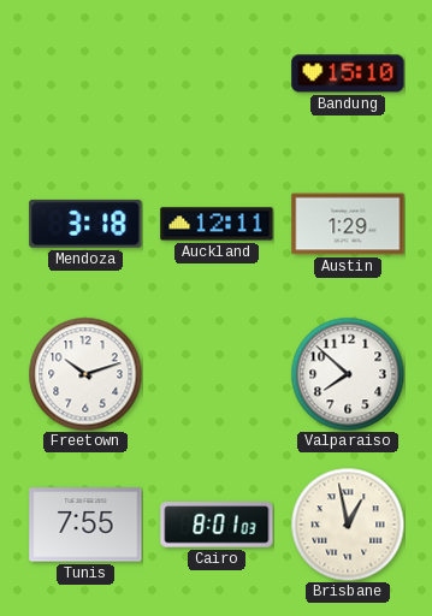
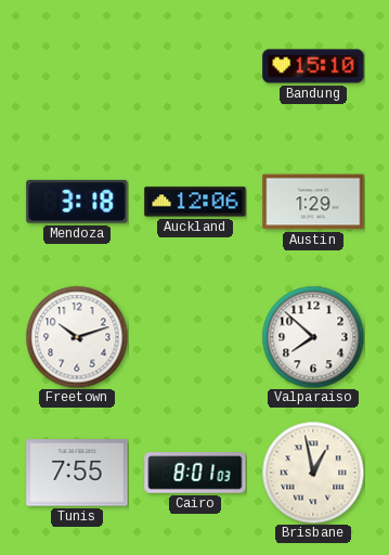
Auckland: 12:11 -> 12:06
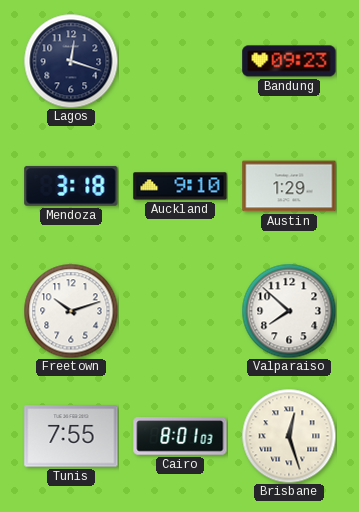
Lagos: none -> 12:18
Bandung: 15:10 -> 09:23
Auckland: 12:06 -> 9:10
Brisbane: 12:58 -> 12:27
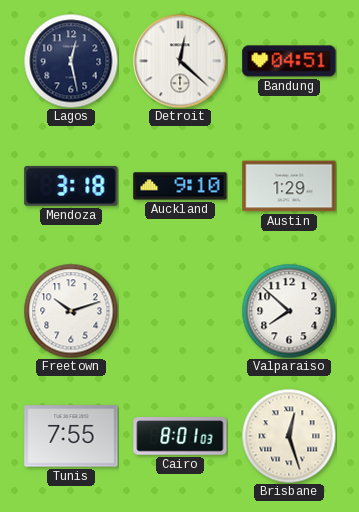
Lagos: 12:18 -> 12:28
Detroit: none -> 12:22
Bandung: 09:23 -> 04:51
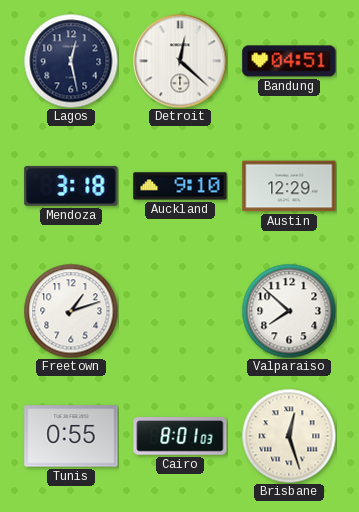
Austin: 1:29 -> 12:29
Freetown: 10:12 -> 1:12
Tunis: 7:55 -> 0:55
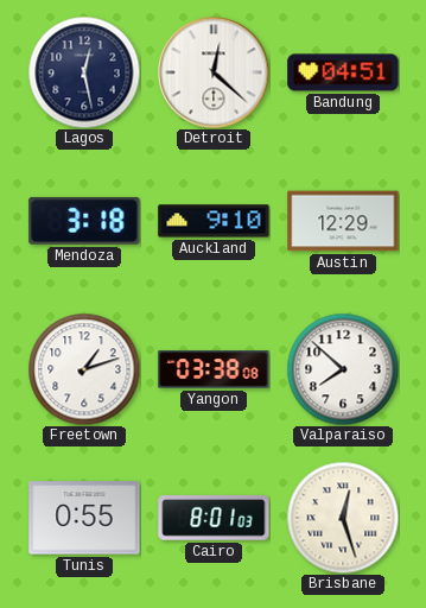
Yangon: none -> 03:38
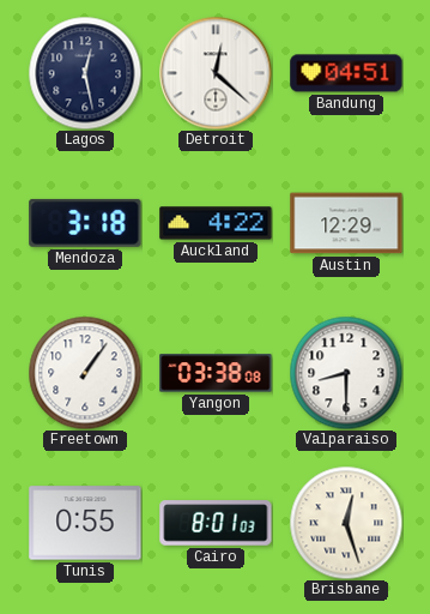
Auckland: 9:10 -> 4:22
Freetown: 1:12 -> 1:06
Valparaiso: 7:52 -> 8:30
